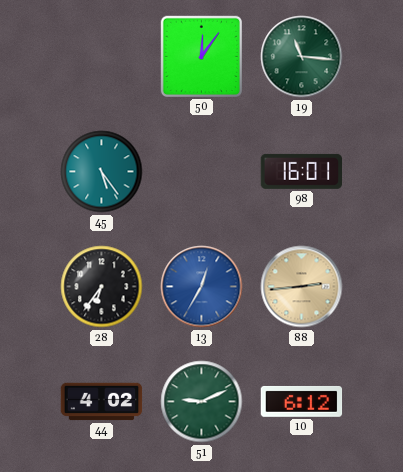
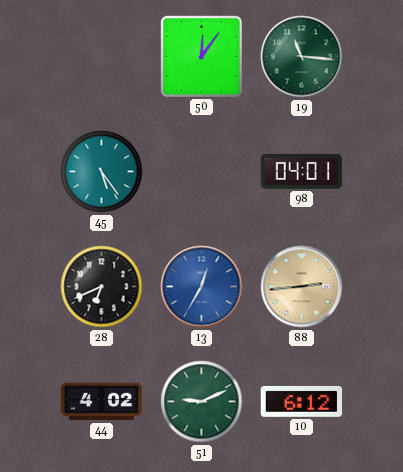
98: 16:01 -> 04:01
28: 6:36 -> 6:41
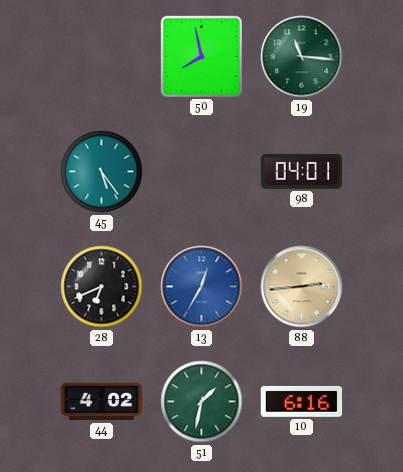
50: 12:06 -> 7:58
51: 9:11 -> 1:32
10: 6:12 -> 6:16
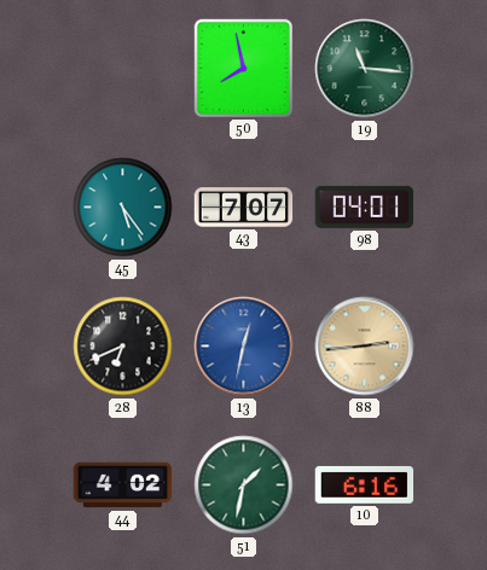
43: none -> 7:07
13: 12:35 -> 12:32
